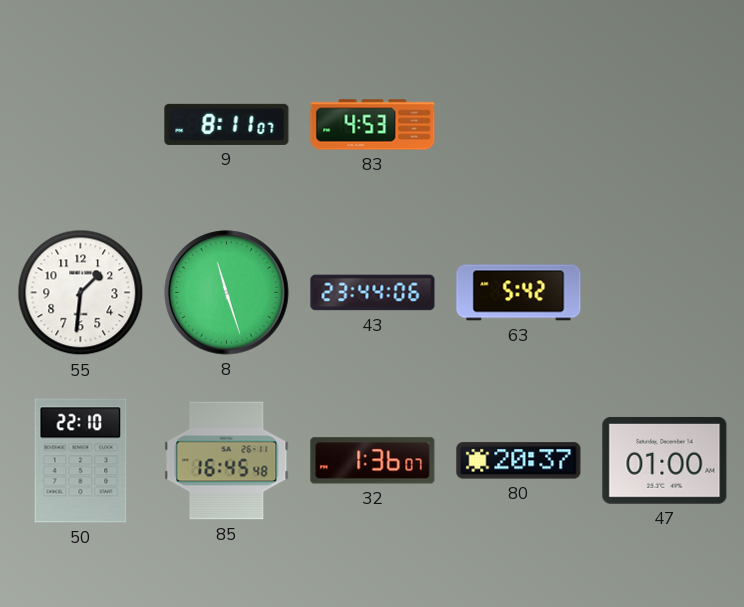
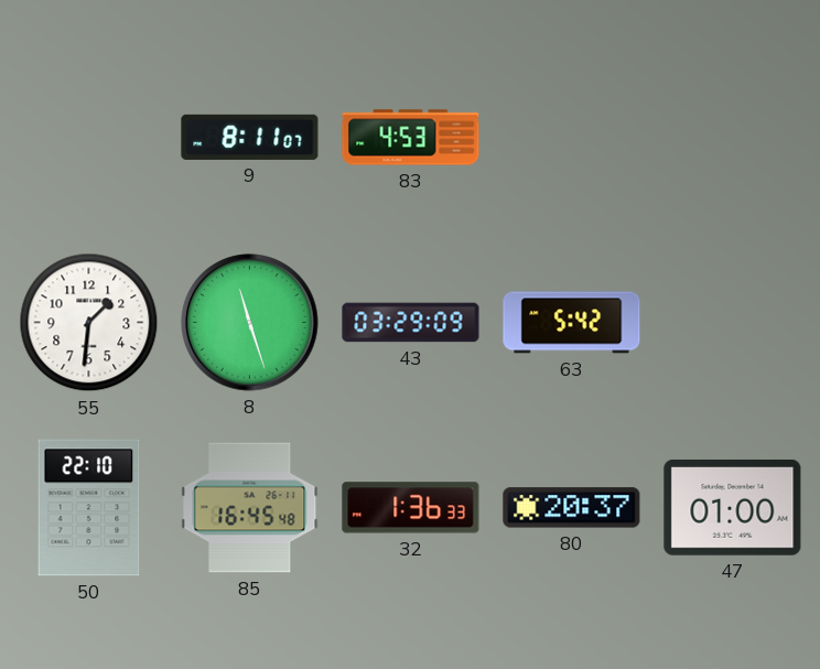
43: 23:44 -> 03:29
32: 1:36:07 -> 1:36:33
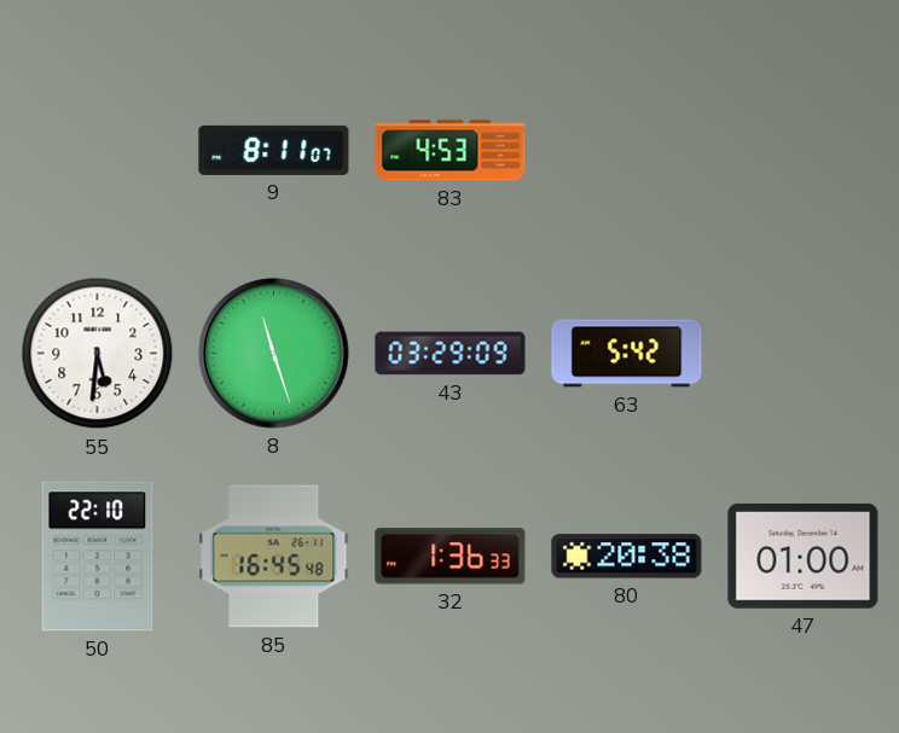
55: 1:31 -> 5:31
80: 20:37 -> 20:38
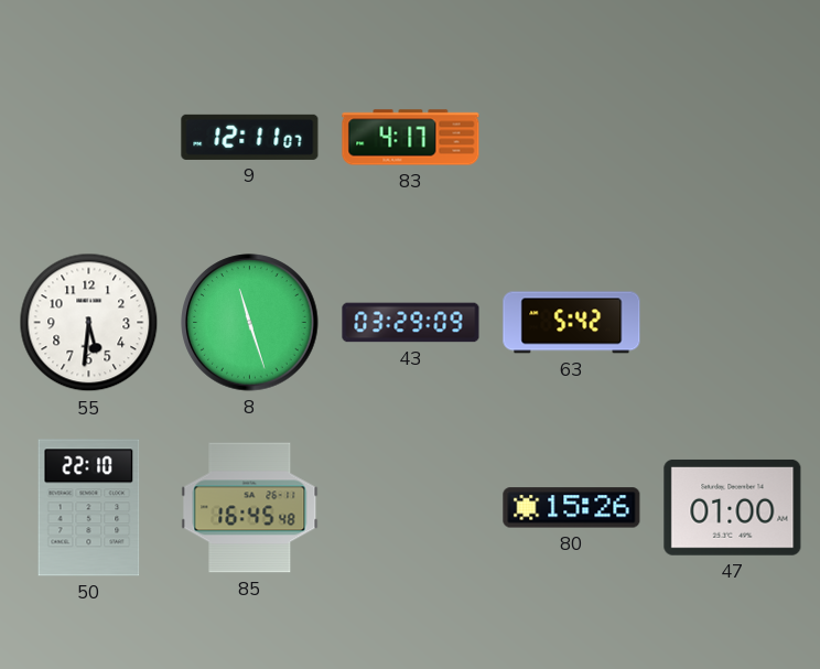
9: 8:11 -> 12:11
83: 4:53 -> 4:17
32: 1:36 -> none
80: 20:38 -> 15:26
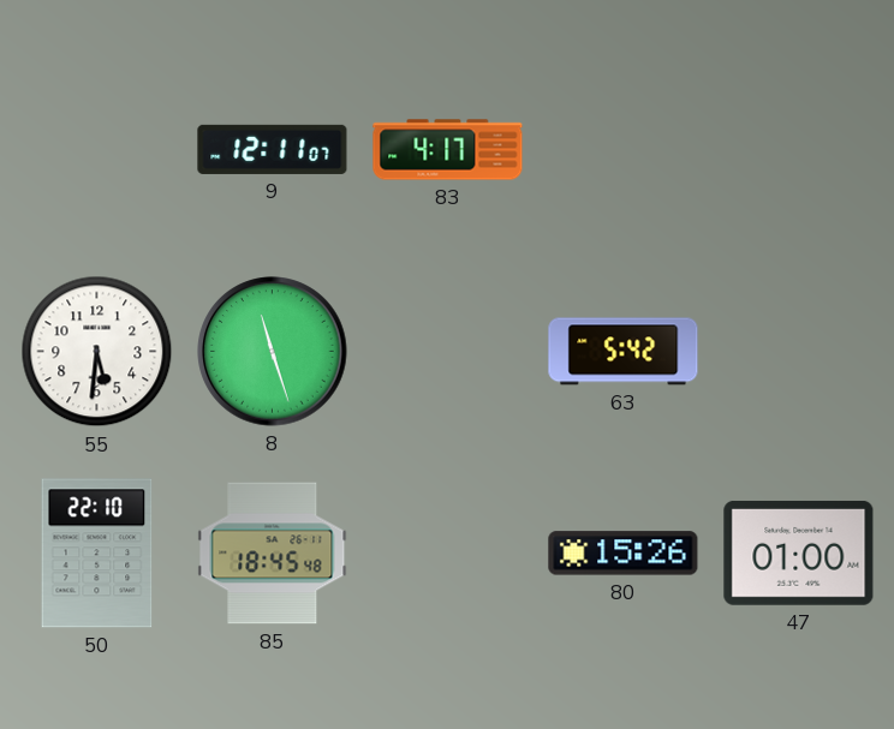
43: 03:29 -> none
85: 16:45 -> 18:45
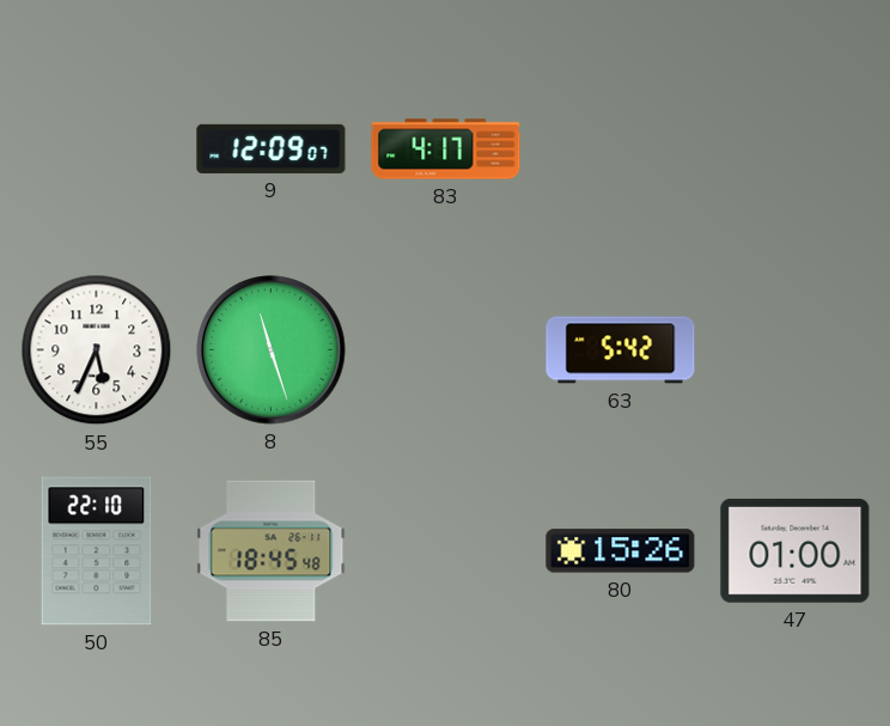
9: 12:11 -> 12:09
55: 5:31 -> 5:34
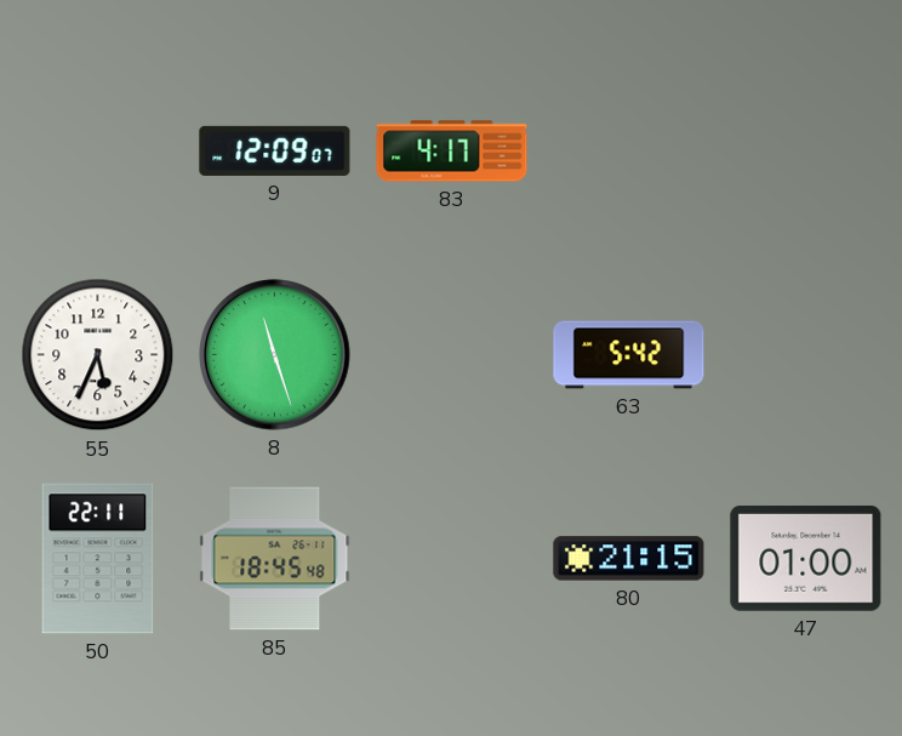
50: 22:10 -> 22:11
80: 15:26 -> 21:15
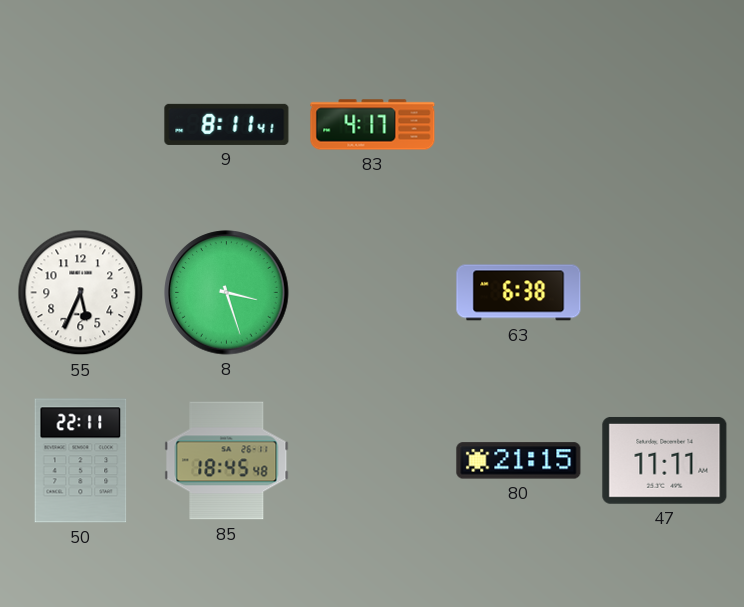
9: 12:09 -> 8:11
8: 11:27 -> 3:27
63: 5:42 -> 6:38
47: 01:00 -> 11:11
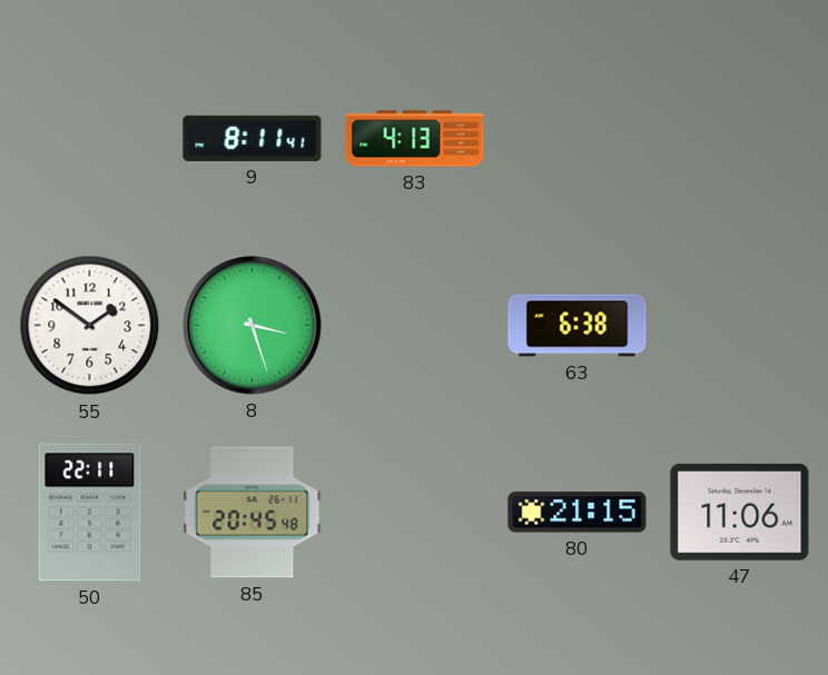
83: 4:17 -> 4:13
55: 5:34 -> 1:51
85: 18:45 -> 20:45
47: 11:11 -> 11:06
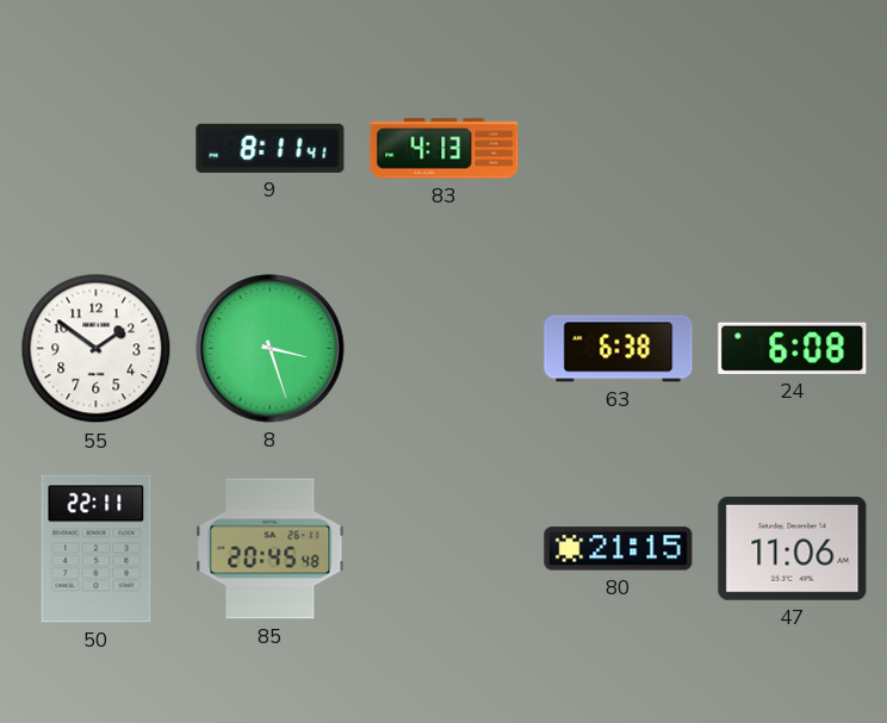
24: none -> 6:08
